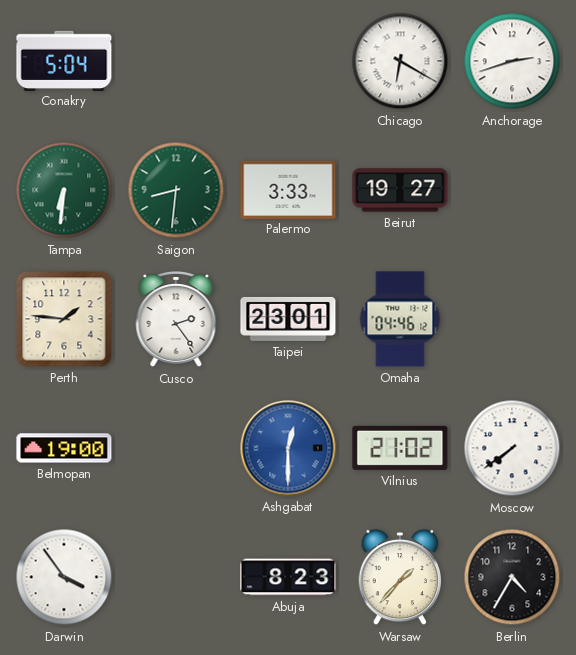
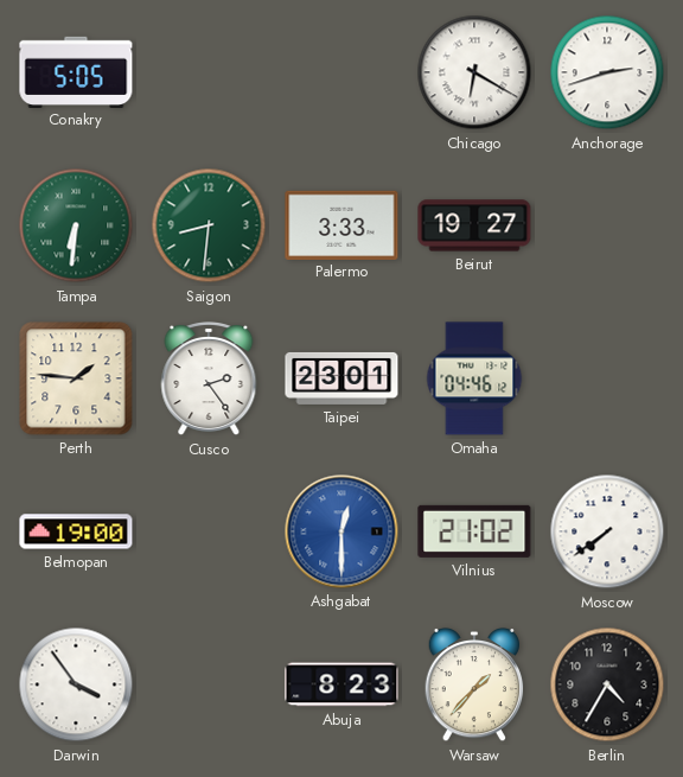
Conakry: 5:04 -> 5:05
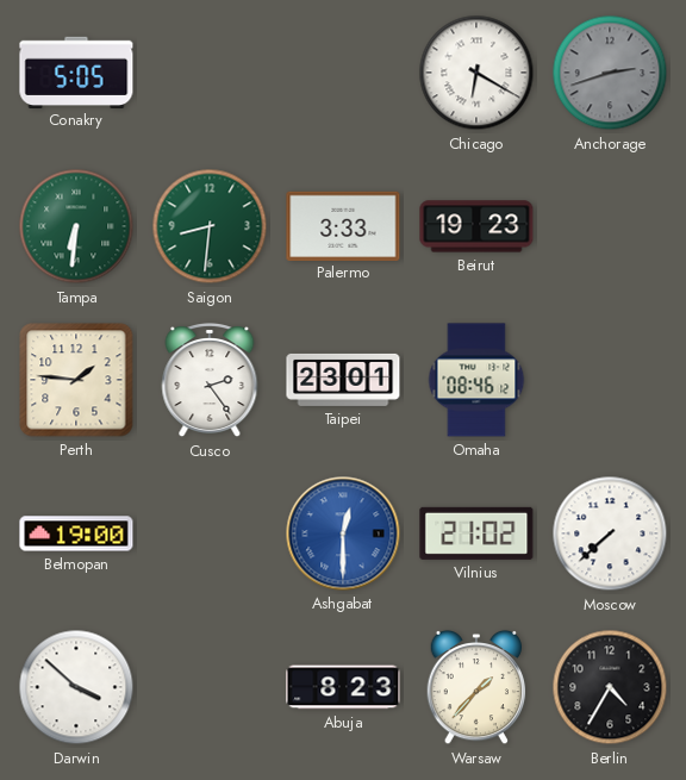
Anchorage dial: white -> grey
Beirut: 19:27 -> 19:23
Omaha: 04:46 -> 08:46
Moscow: 7:39 -> 7:38
Darwin: 3:54 -> 3:52
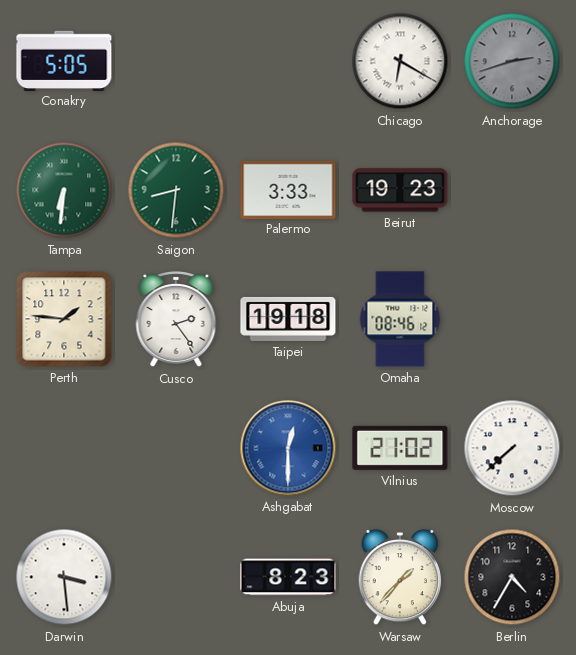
Taipei: 23:01 -> 19:18
Belmopan: 19:00 -> none
Darwin: 3:52 -> 3:29
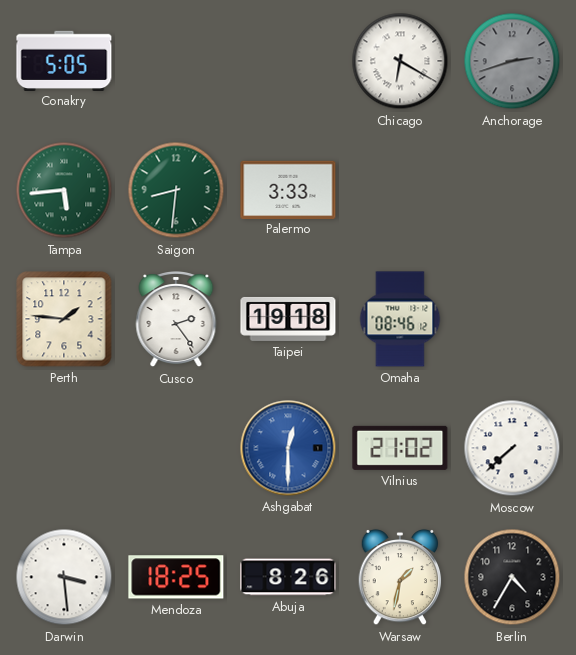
Tampa: 6:31 -> 5:44
Beirut: 19:23 -> none
Mendoza: none -> 18:25
Abuja: 8:23 -> 8:26
Warsaw: 1:37 -> 1:32
